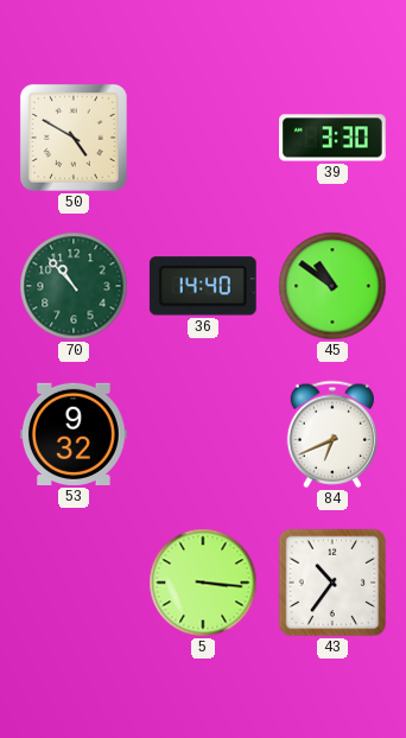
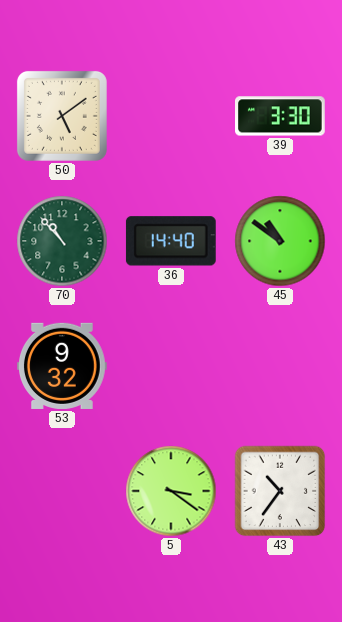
50: 4:50 -> 5:09
84: 6:41 -> none
5: 3:16 -> 3:21
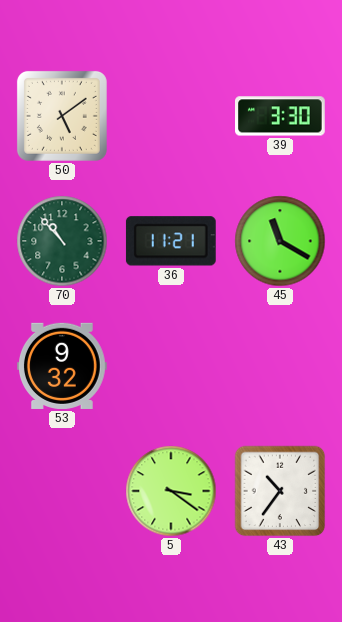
36: 14:40 -> 11:21
45: 10:51 -> 11:20
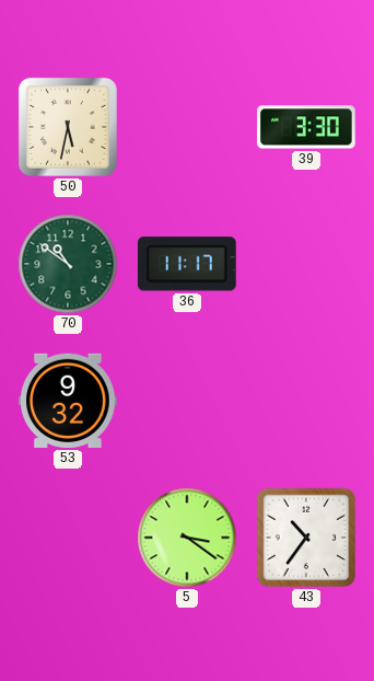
50: 5:09 -> 5:32
70: 10:53 -> 10:51
36: 11:21 -> 11:17
45: 11:20 -> none
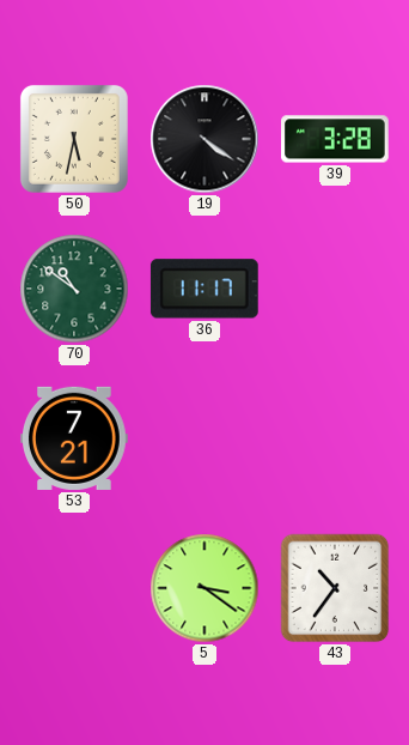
19: none -> 4:21
39: 3:30 -> 3:28
53: 9:32 -> 7:21
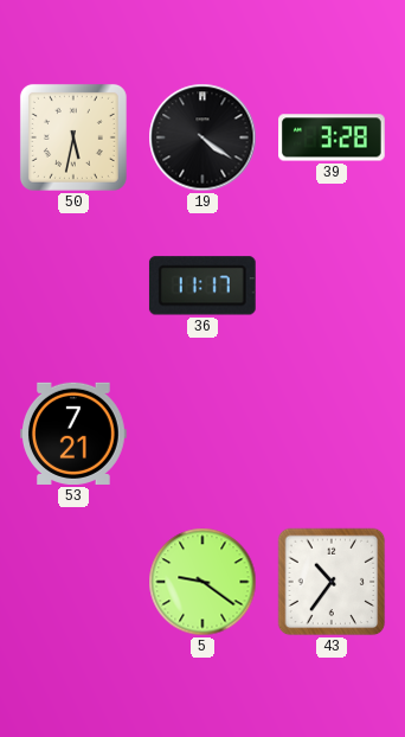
70: 10:51 -> none
5: 3:21 -> 9:21
